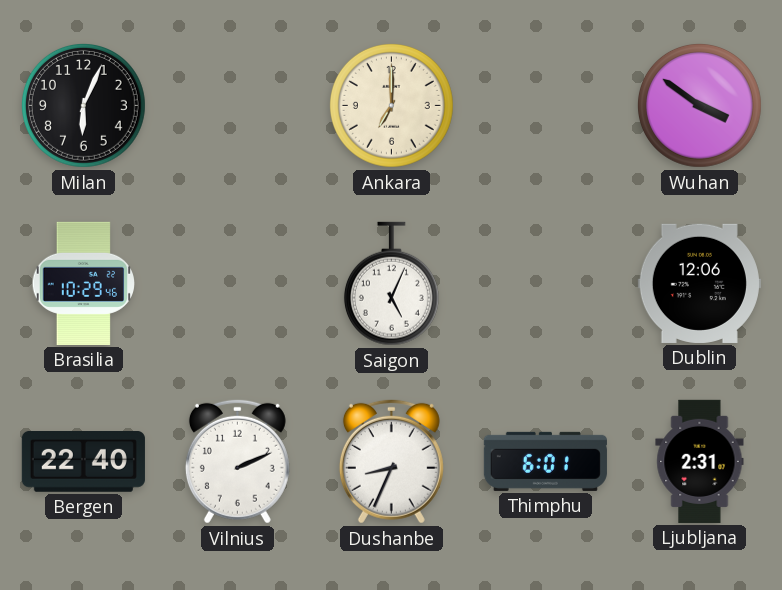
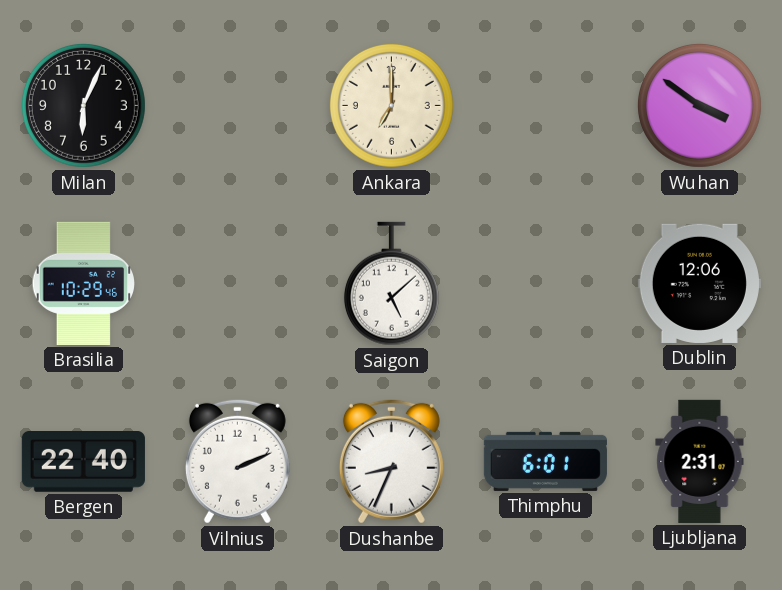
Saigon: 5:04 -> 5:08
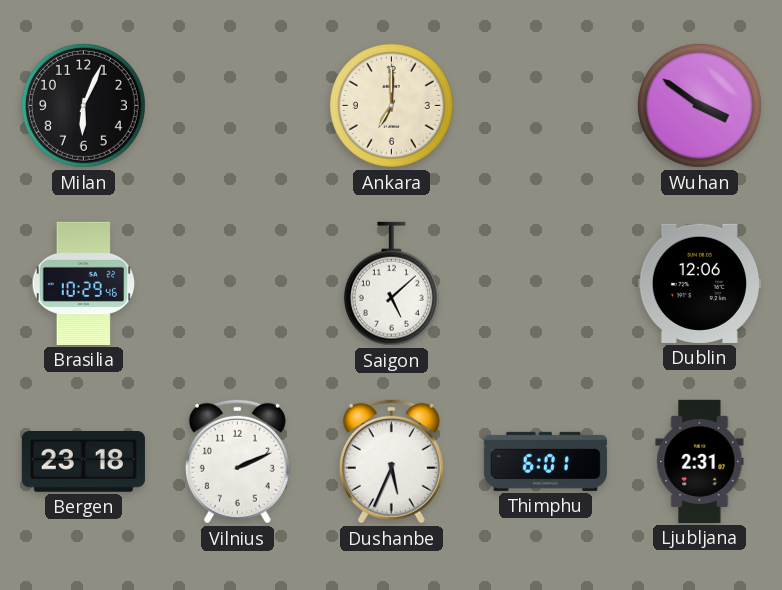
Bergen: 22:40 -> 23:18
Dushanbe: 8:34 -> 5:34
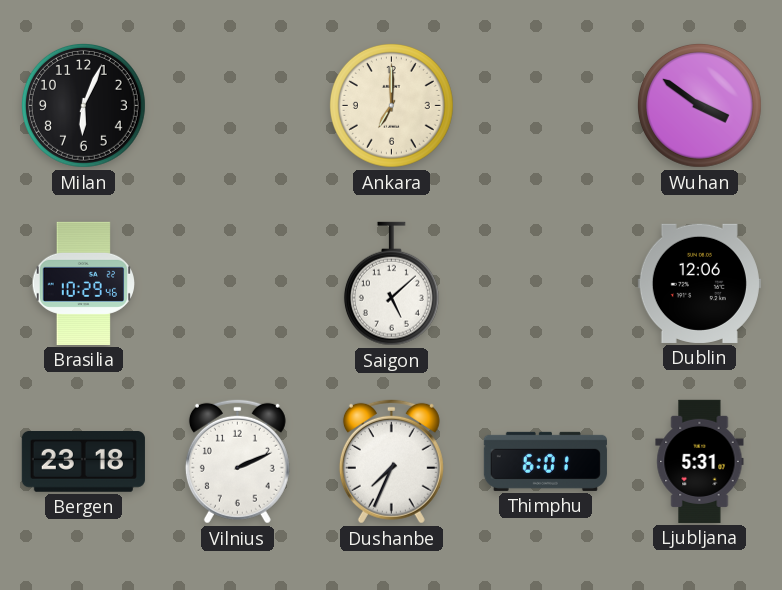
Dushanbe: 5:34 -> 7:34
Ljubljana: 2:31 -> 5:31
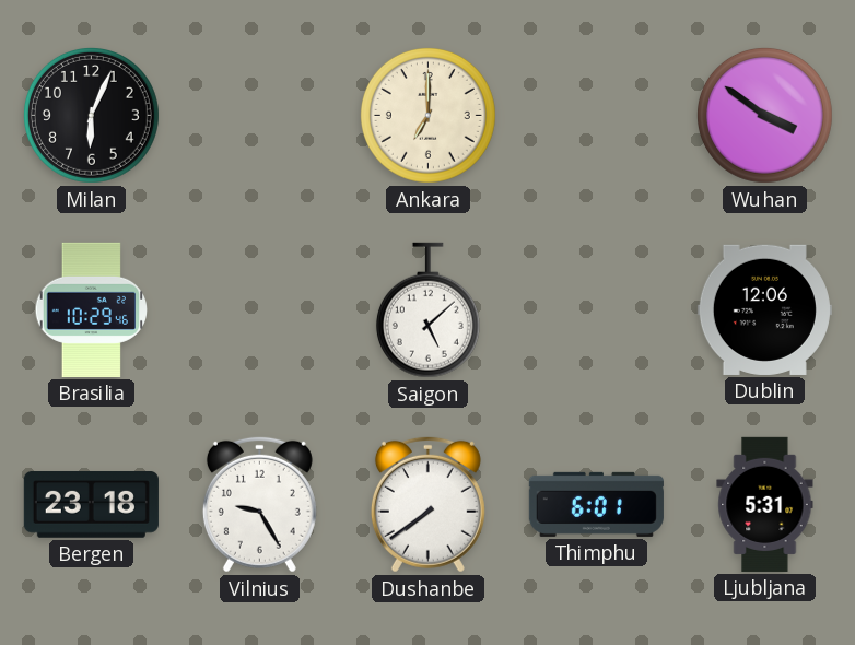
Vilnius: 2:11 -> 9:25
Dushanbe: 7:34 -> 7:39
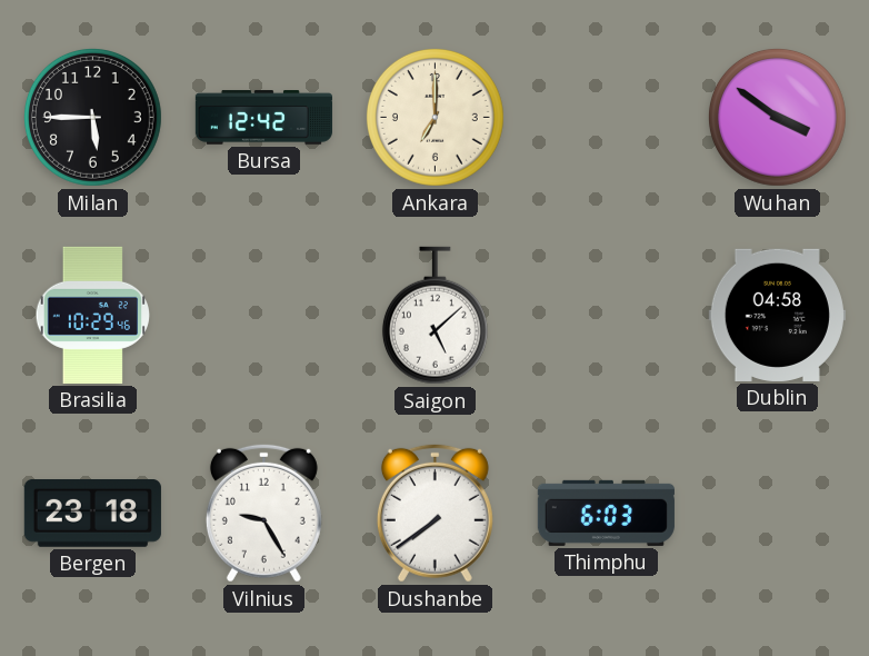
Milan: 6:04 -> 5:45
Bursa: none -> 12:42
Dublin: 12:06 -> 04:58
Thimphu: 6:01 -> 6:03
Ljubljana: 5:31 -> none
